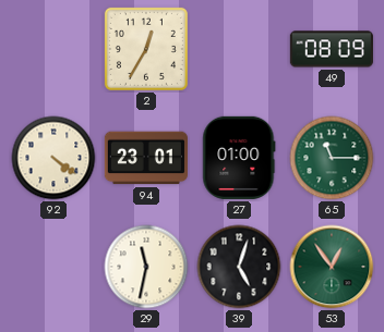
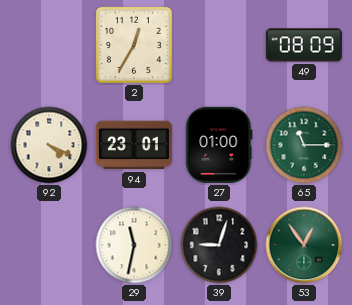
92: 4:21 -> 4:19
39: 5:03 -> 9:03
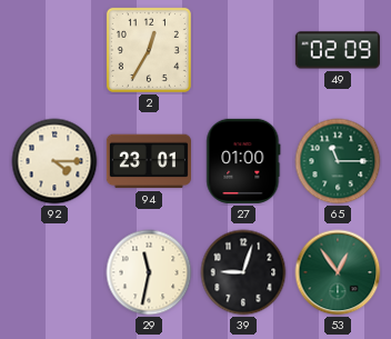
49: 08:09 -> 02:09
92: 4:19 -> 4:15
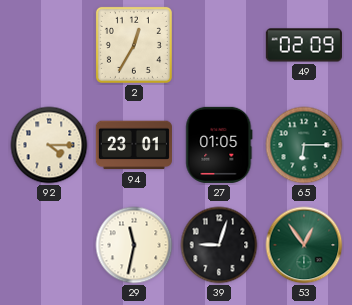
27: 01:00 -> 01:05
65: 11:15 -> 6:15
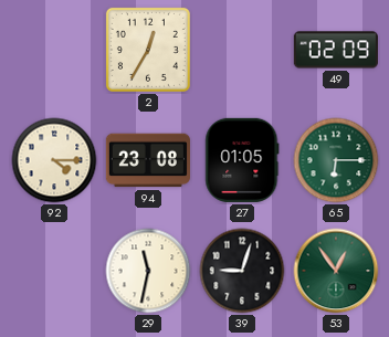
94: 23:01 -> 23:08
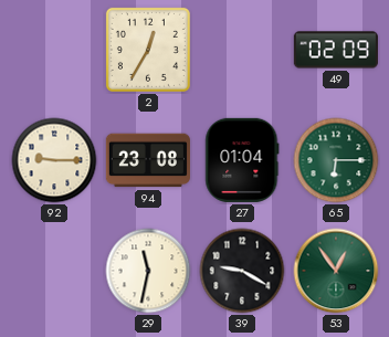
92: 4:15 -> 9:15
27: 01:05 -> 01:04
39: 9:03 -> 9:20
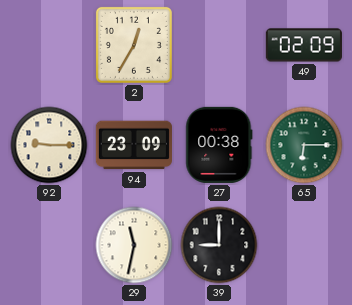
94: 23:08 -> 23:09
27: 01:04 -> 00:38
39: 9:20 -> 9:00
53: 12:54 -> none
